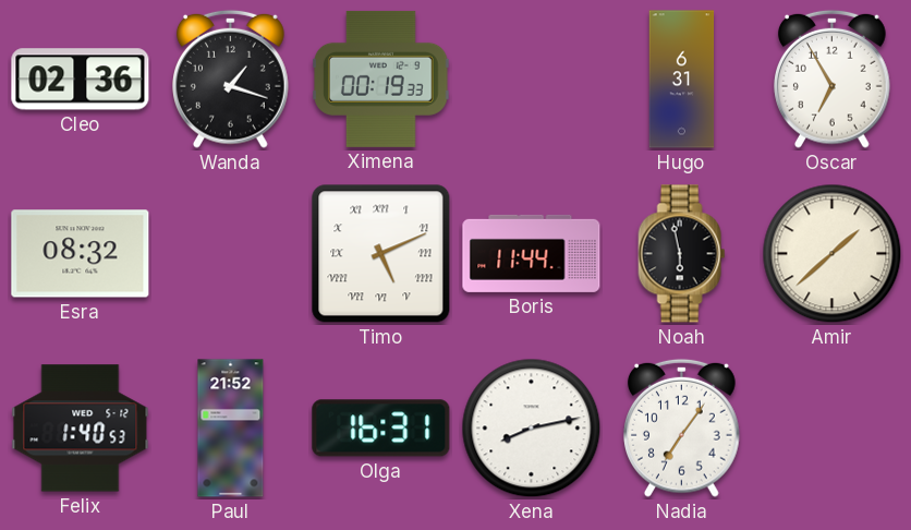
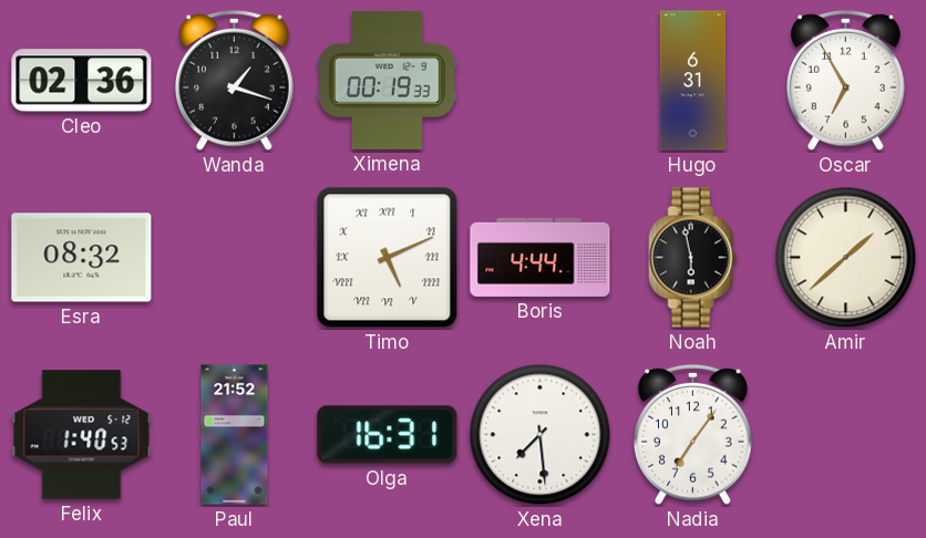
Boris: 11:44 -> 4:44
Xena: 8:13 -> 7:29
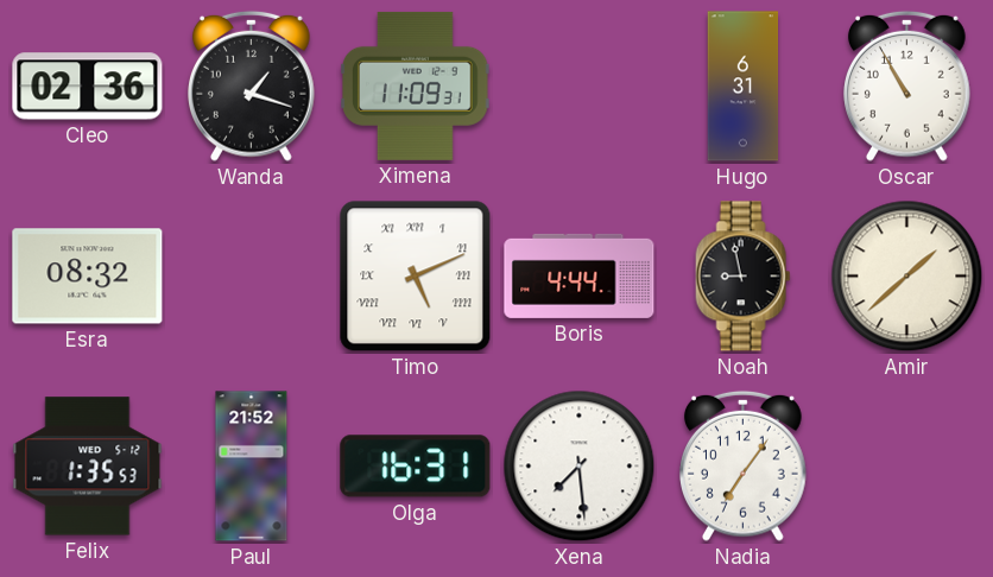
Ximena: 00:19 -> 11:09
Oscar: 6:55 -> 10:55
Noah: 5:58 -> 8:58
Felix: 1:40 -> 1:35
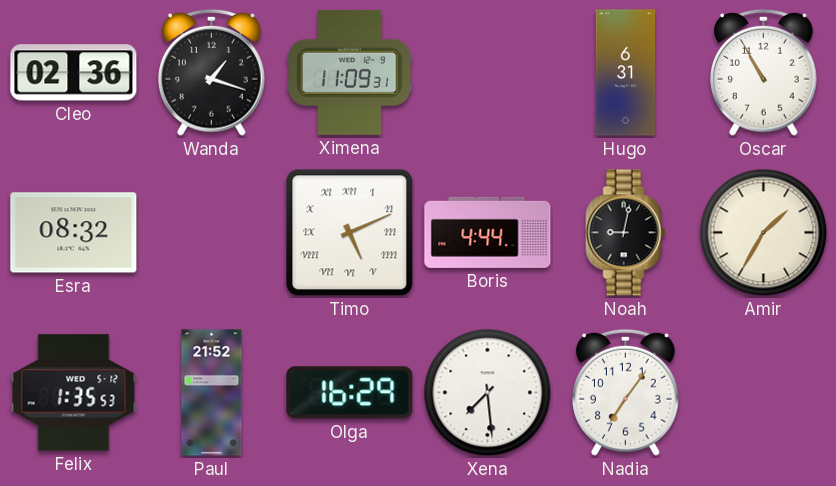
Noah: 8:58 -> 9:02
Amir: 1:38 -> 1:35
Olga: 16:31 -> 16:29
